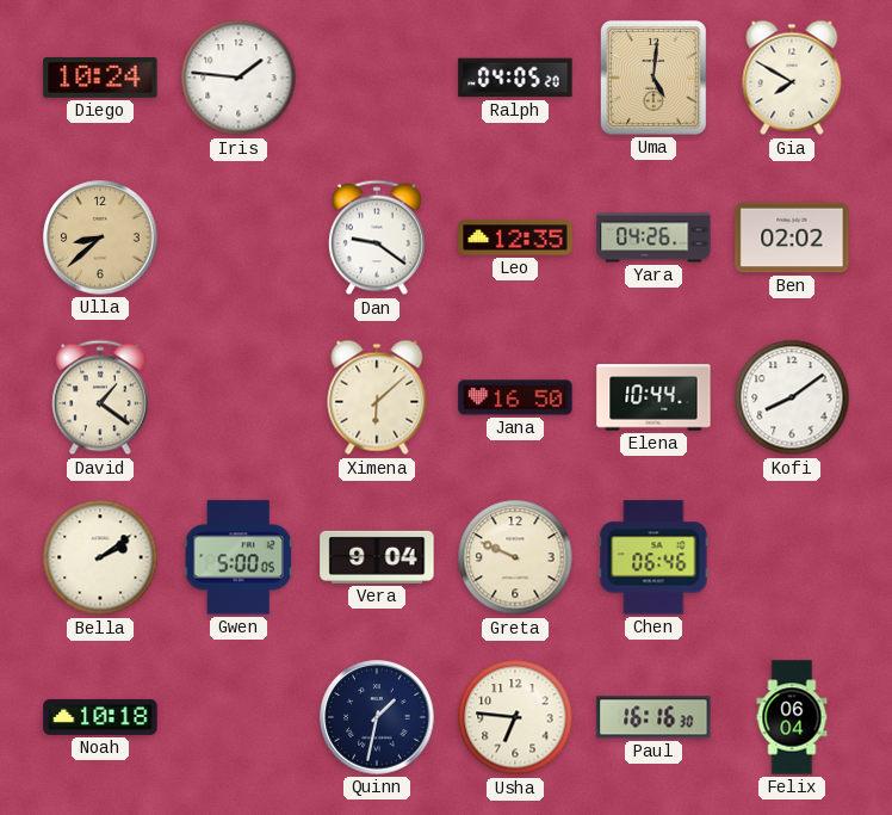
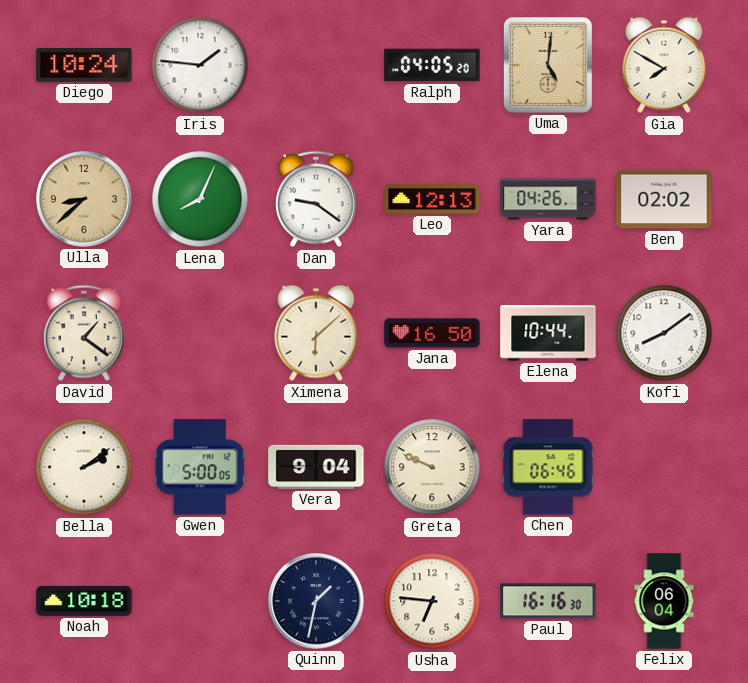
Lena: none -> 8:04
Leo: 12:35 -> 12:13
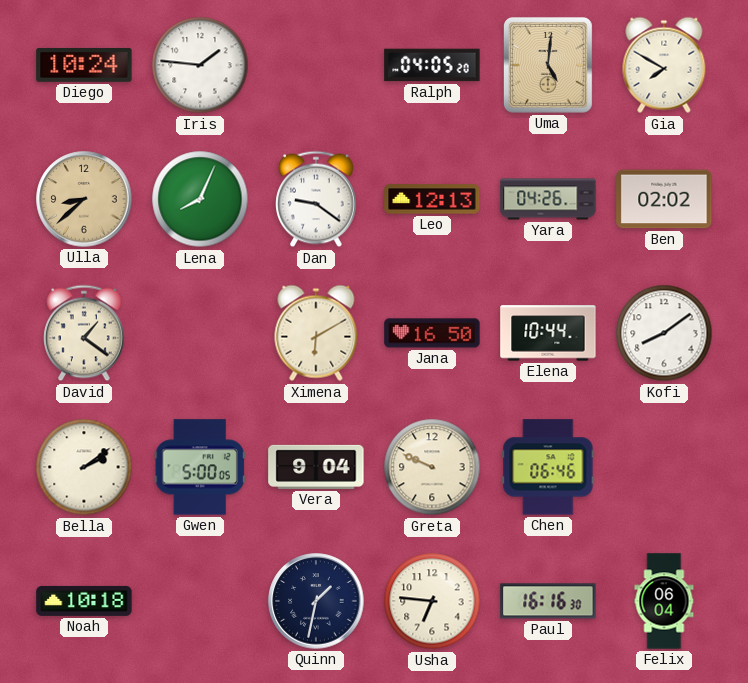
Ximena: 6:08 -> 6:10
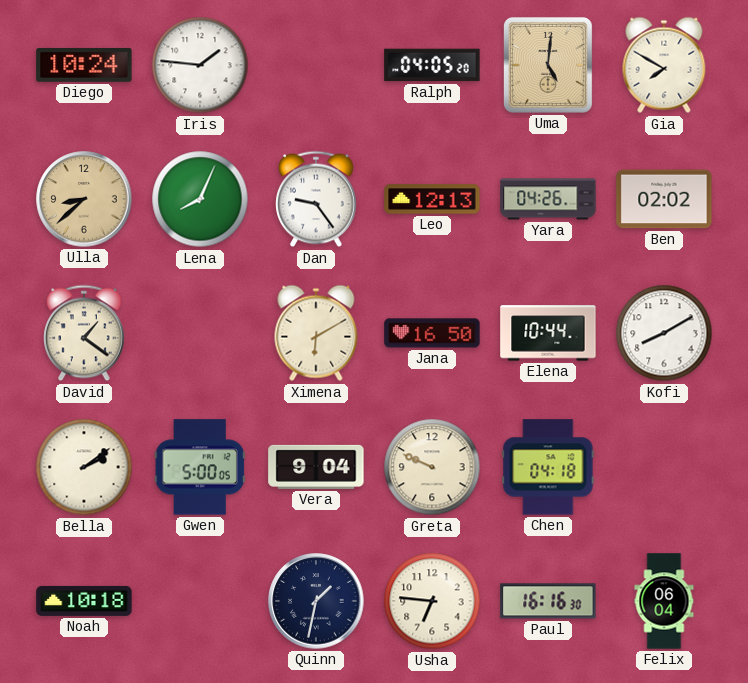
Dan: 9:21 -> 9:24
Kofi: 8:09 -> 8:10
Chen: 06:46 -> 04:18
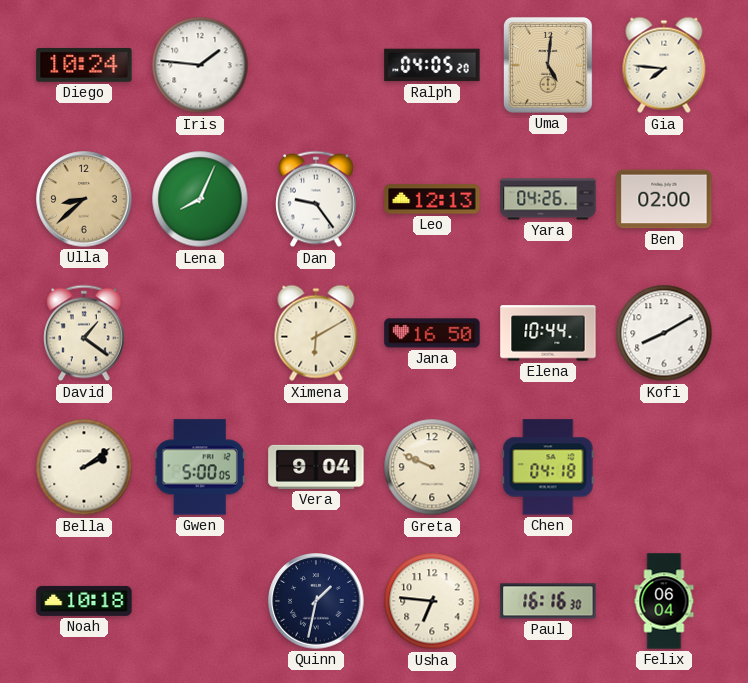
Gia: 7:50 -> 7:46
Ben: 02:02 -> 02:00
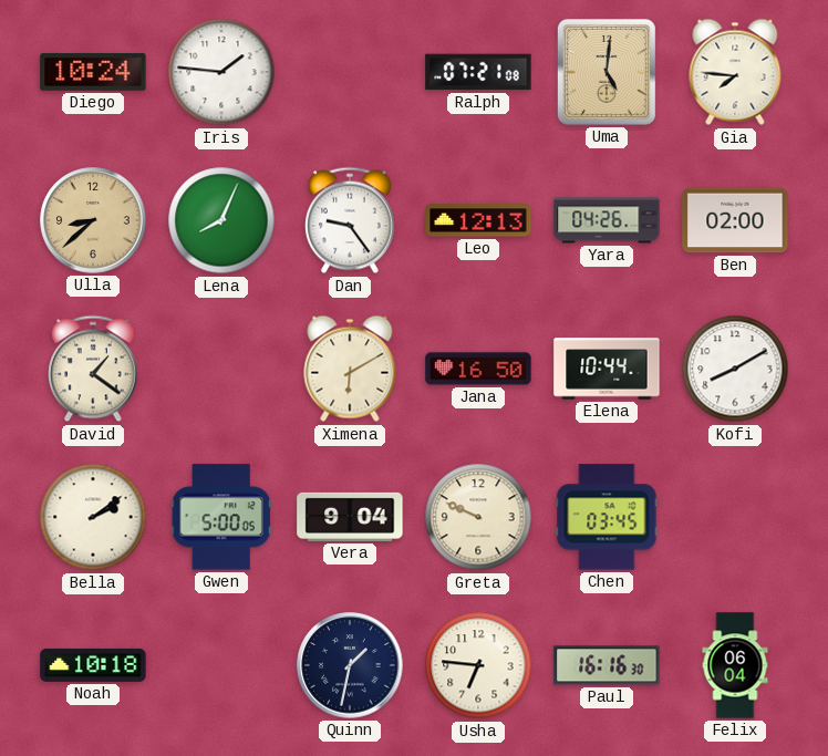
Ralph: 04:05 -> 07:21
Chen: 04:18 -> 03:45
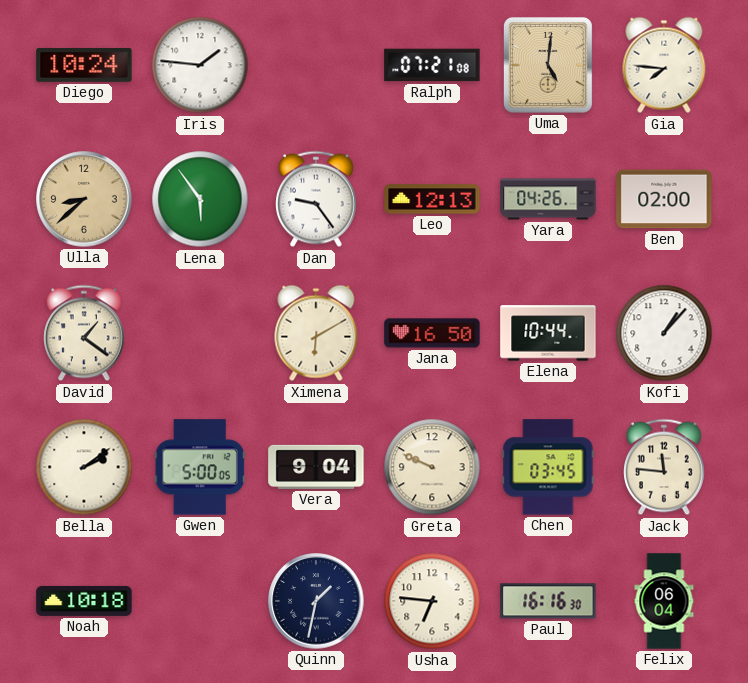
Lena: 8:04 -> 5:54
Kofi: 8:10 -> 1:07
Jack: none -> 11:46
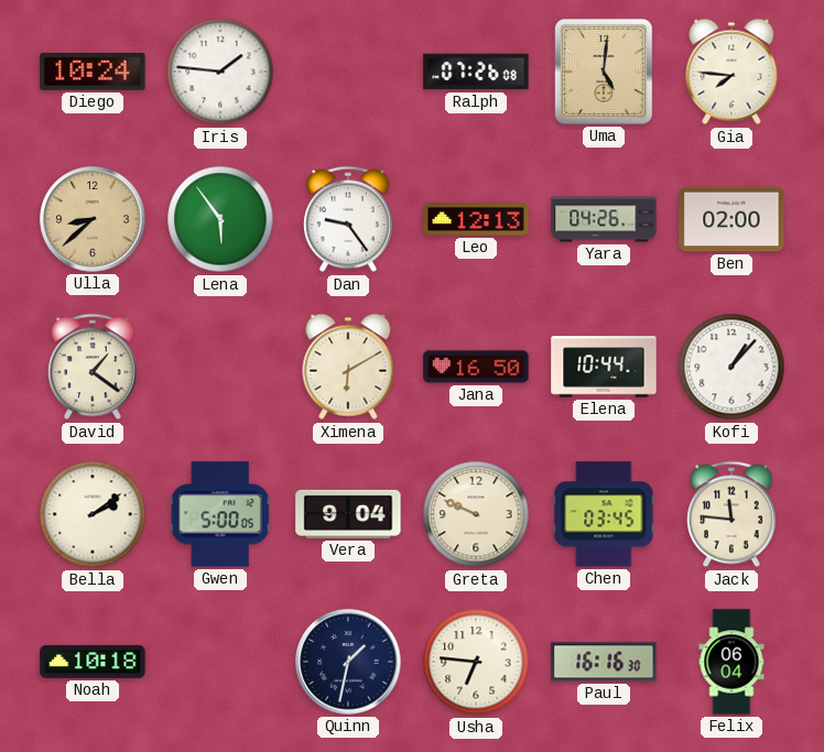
Ralph: 07:21 -> 07:26
